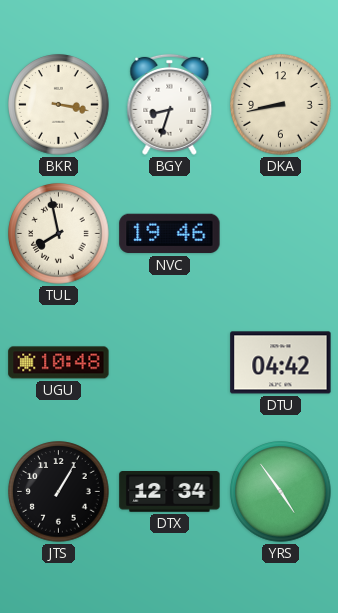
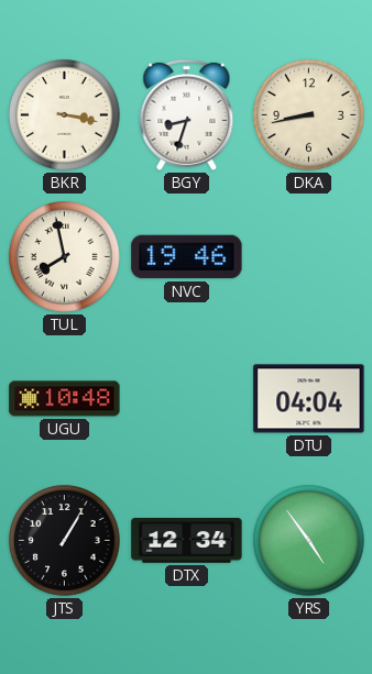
DTU: 04:42 -> 04:04
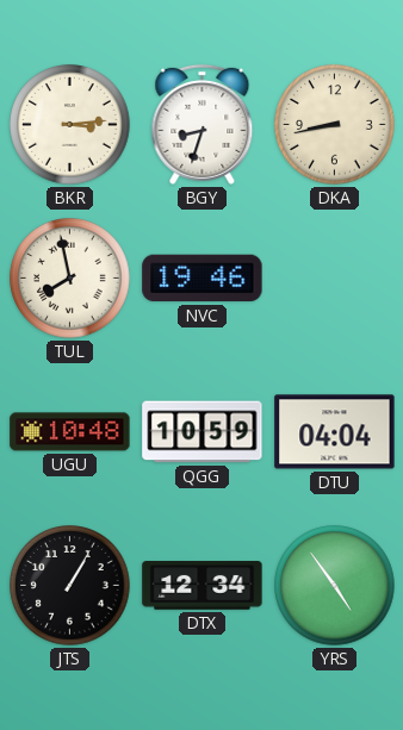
BKR: 3:17 -> 3:14
QGG: none -> 10:59
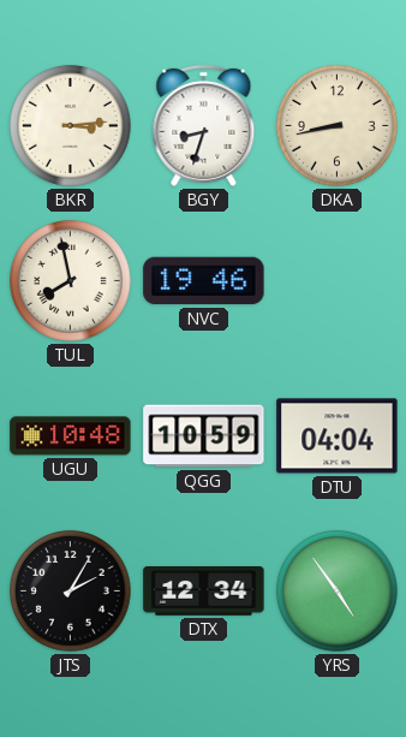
JTS: 1:05 -> 2:05
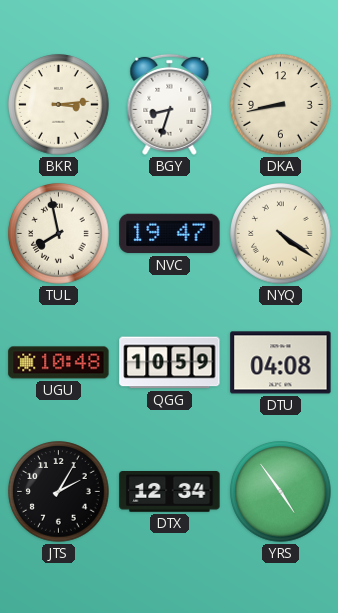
NVC: 19:46 -> 19:47
NYQ: none -> 4:21
DTU: 04:04 -> 04:08
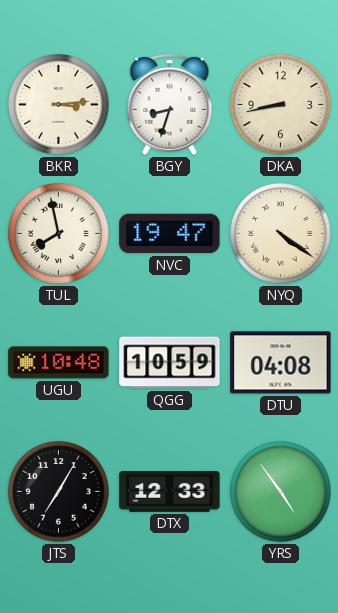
JTS: 2:05 -> 7:05
DTX: 12:34 -> 12:33
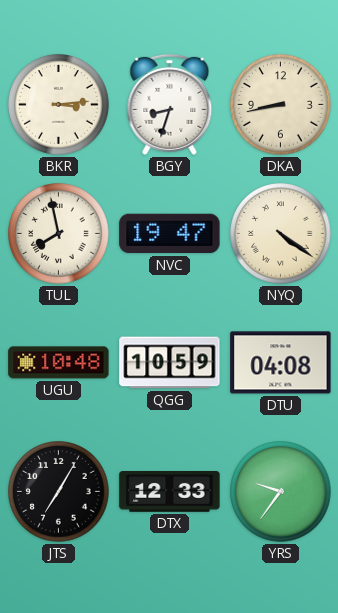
YRS: 4:54 -> 9:36
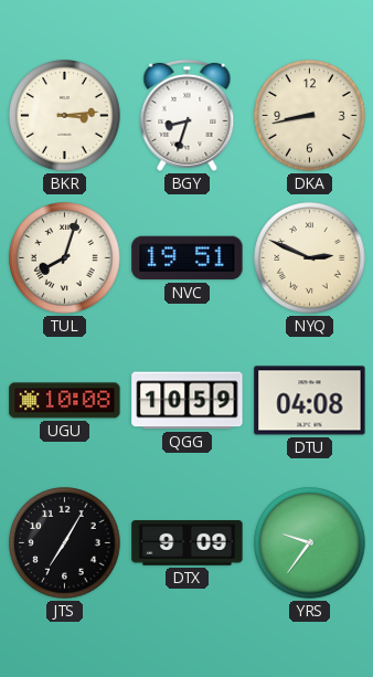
TUL: 7:58 -> 8:03
NVC: 19:47 -> 19:51
NYQ: 4:21 -> 2:49
UGU: 10:48 -> 10:08
DTX: 12:33 -> 9:09
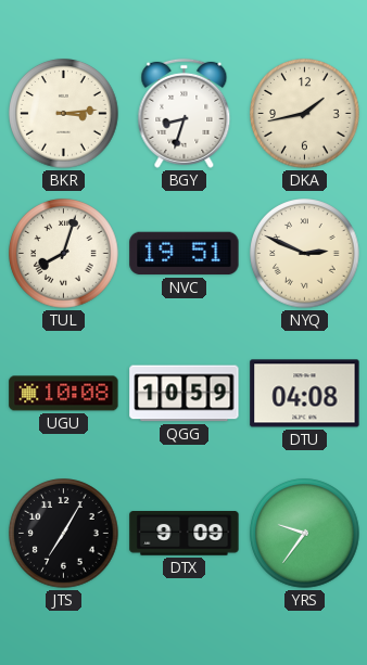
DKA: 8:43 -> 1:43
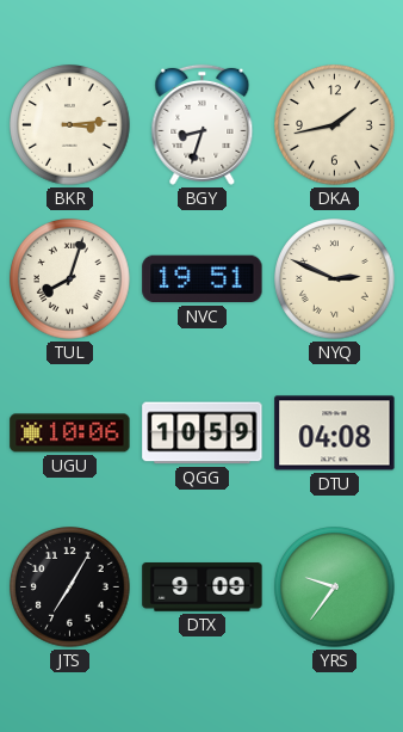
UGU: 10:08 -> 10:06
